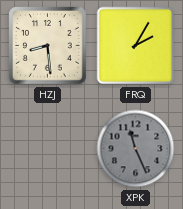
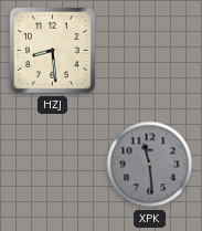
FRQ: 2:05 -> none
XPK: 11:26 -> 11:29
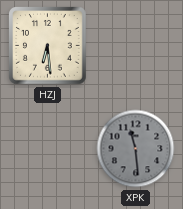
HZJ: 8:29 -> 6:29
